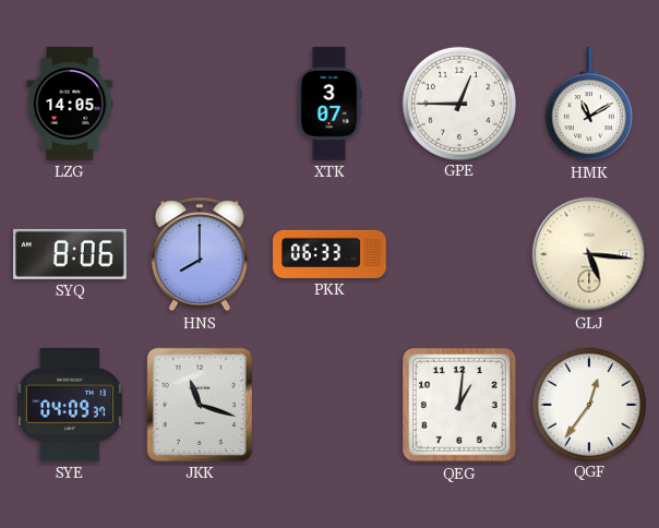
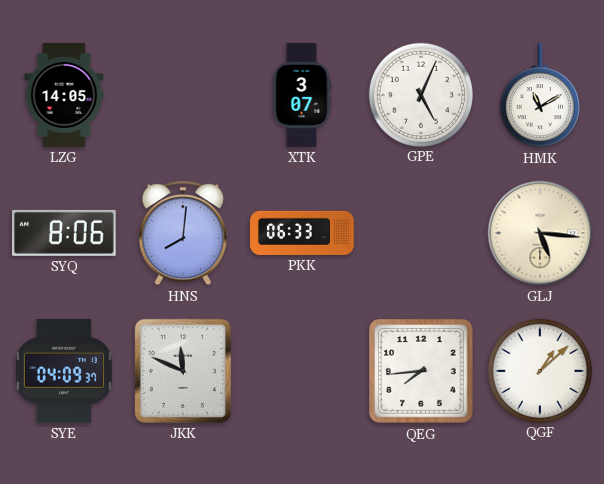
GPE: 12:45 -> 5:04
HNS: 8:00 -> 8:01
JKK: 11:18 -> 11:49
QEG: 1:01 -> 7:44
QGF: 12:36 -> 1:08
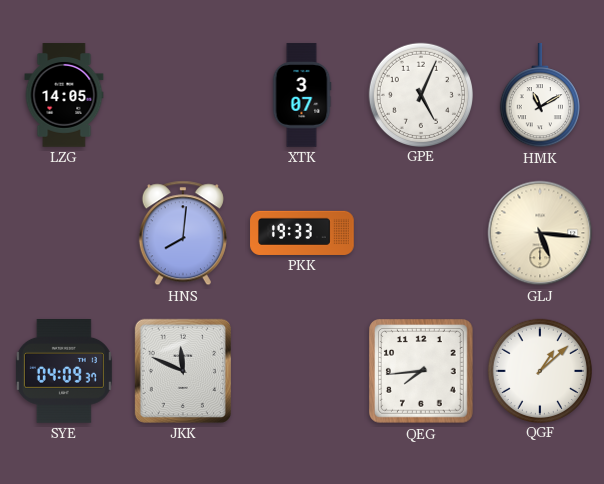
SYQ: 8:06 -> none
PKK: 06:33 -> 19:33
